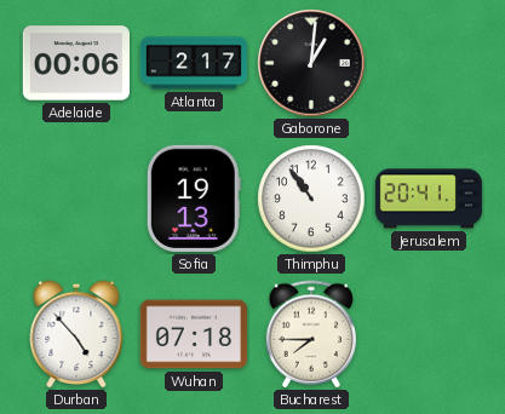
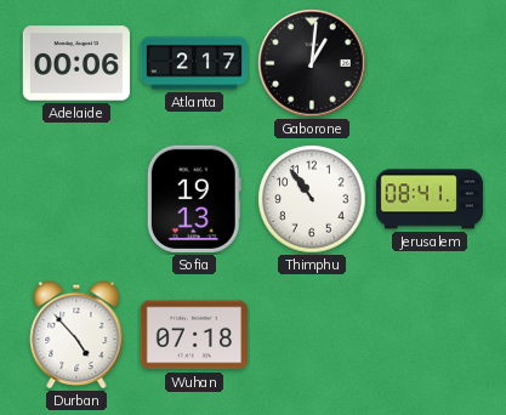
Jerusalem: 20:41 -> 08:41
Bucharest: 7:45 -> none
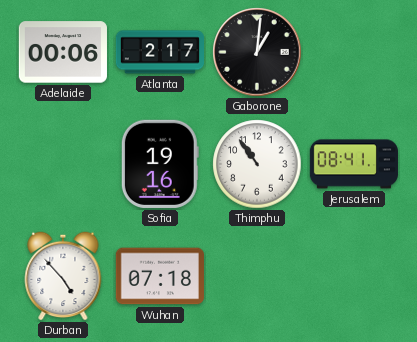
Sofia: 19:13 -> 19:16
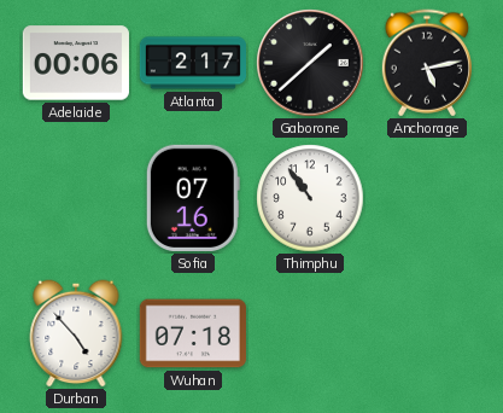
Gaborone: 1:01 -> 1:38
Anchorage: none -> 5:13
Sofia: 19:16 -> 07:16
Jerusalem: 08:41 -> none
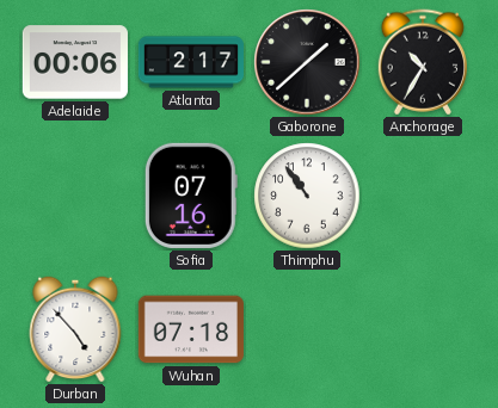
Anchorage: 5:13 -> 10:35
